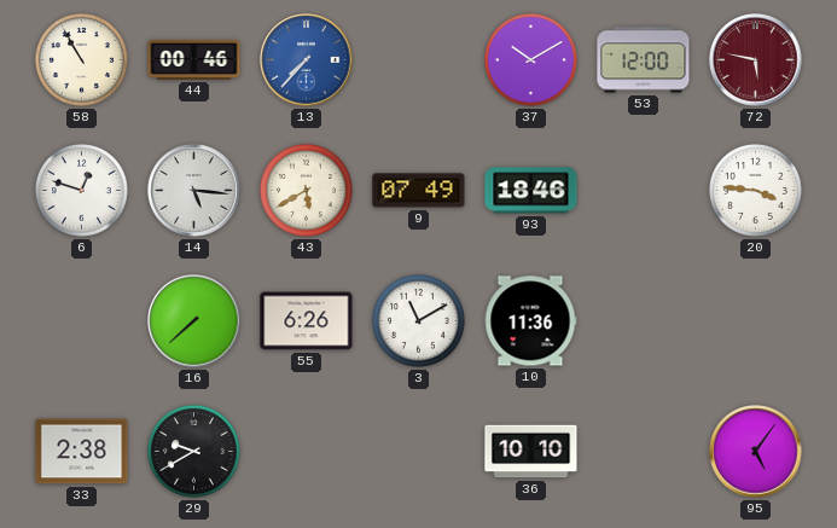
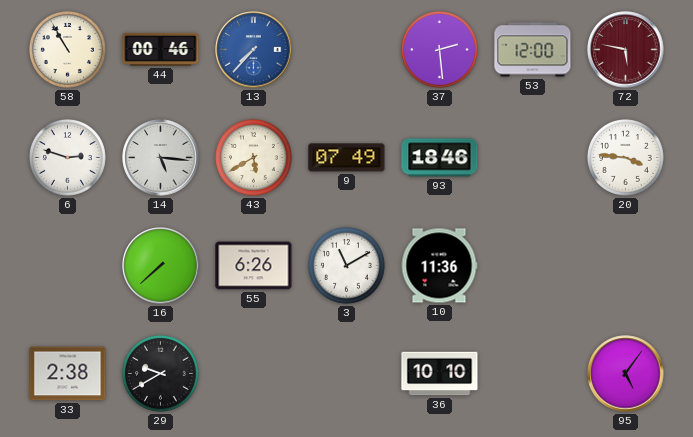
37: 10:10 -> 2:29
6: 12:48 -> 2:48
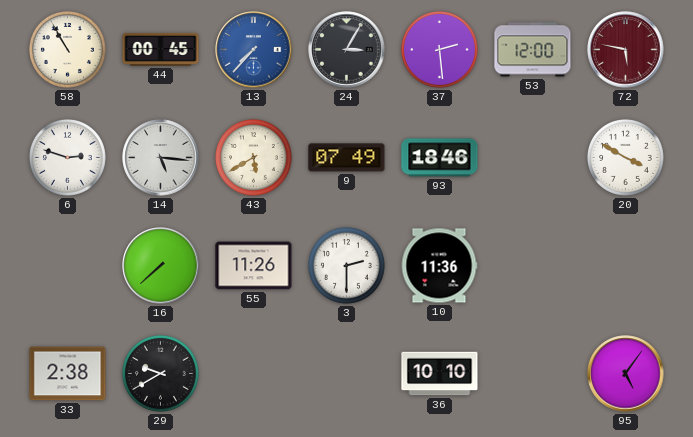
44: 00:46 -> 00:45
24: none -> 3:05
20: 3:46 -> 3:50
55: 6:26 -> 11:26
3: 11:10 -> 2:30
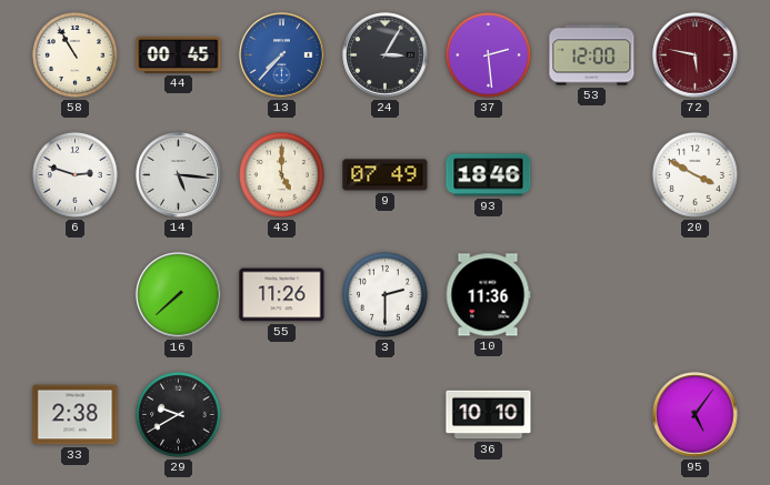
43: 5:40 -> 5:00
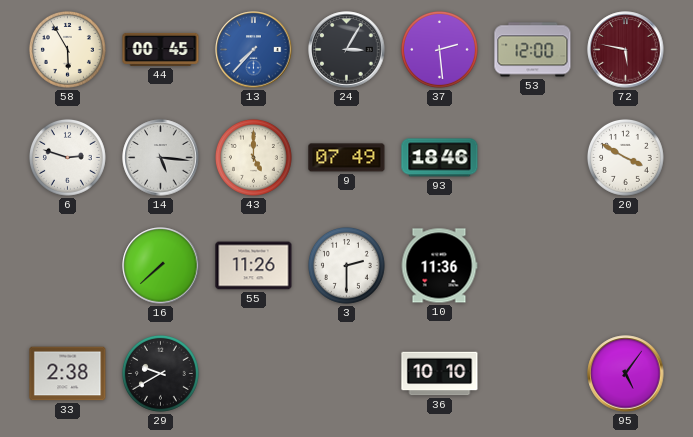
58: 10:55 -> 5:55
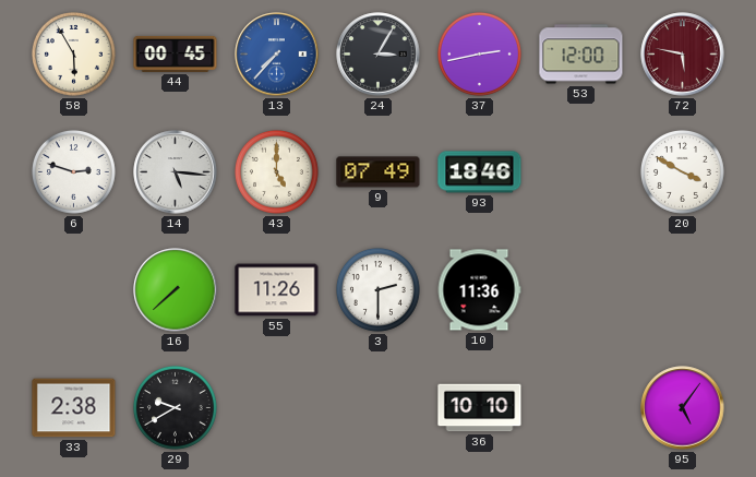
37: 2:29 -> 2:43
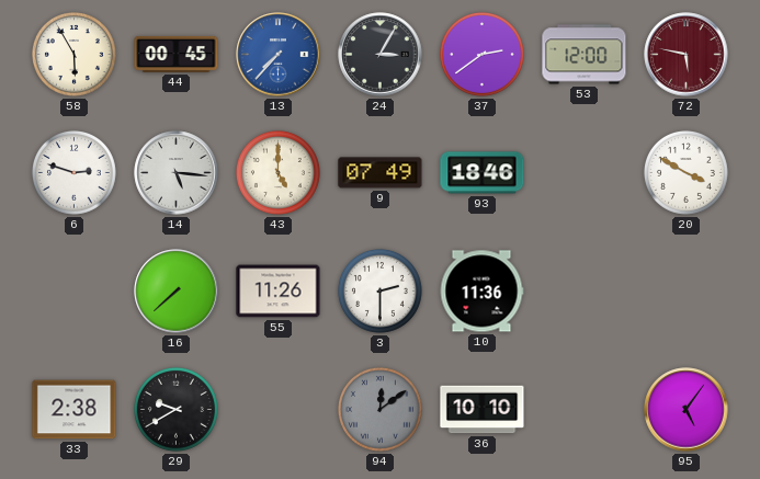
37: 2:43 -> 2:39
94: none -> 12:09
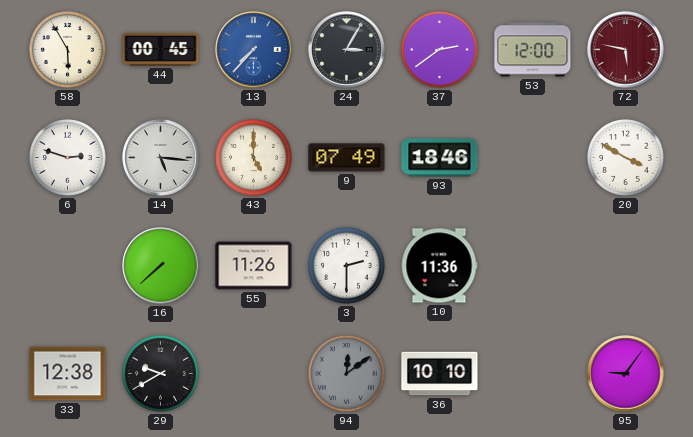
33: 2:38 -> 12:38
95: 5:06 -> 9:06
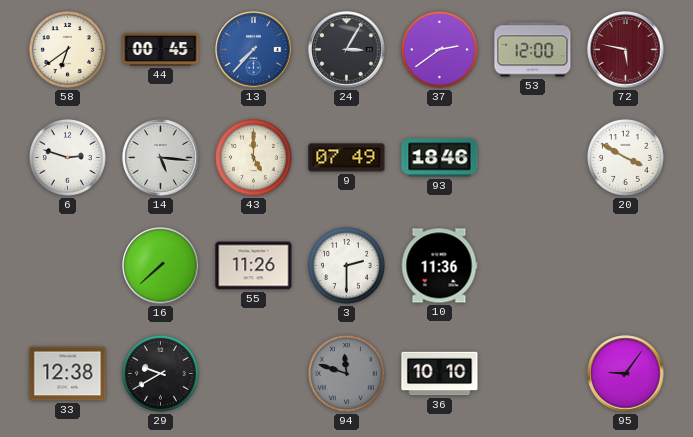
58: 5:55 -> 6:39
94: 12:09 -> 11:48
